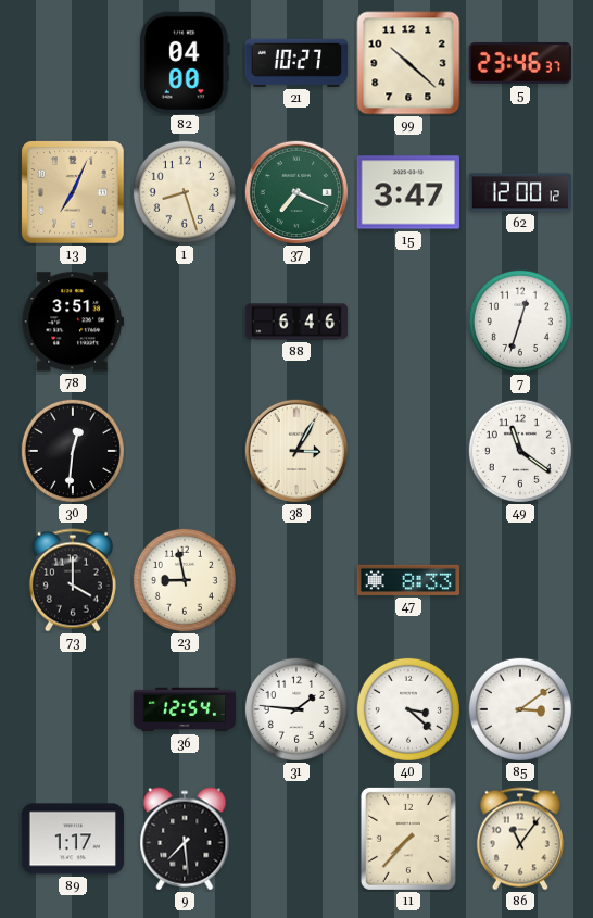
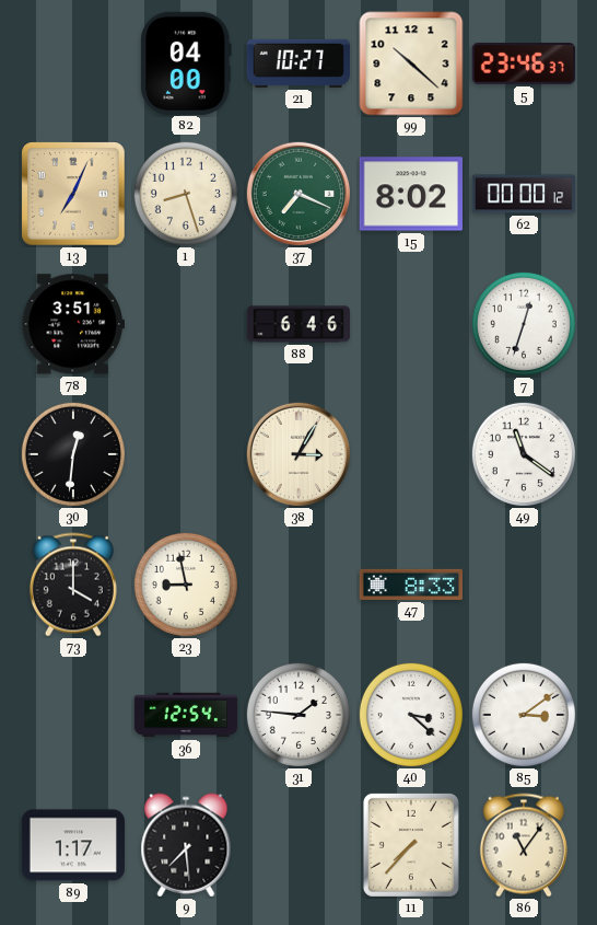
15: 3:47 -> 8:02
62: 12:00 -> 00:00
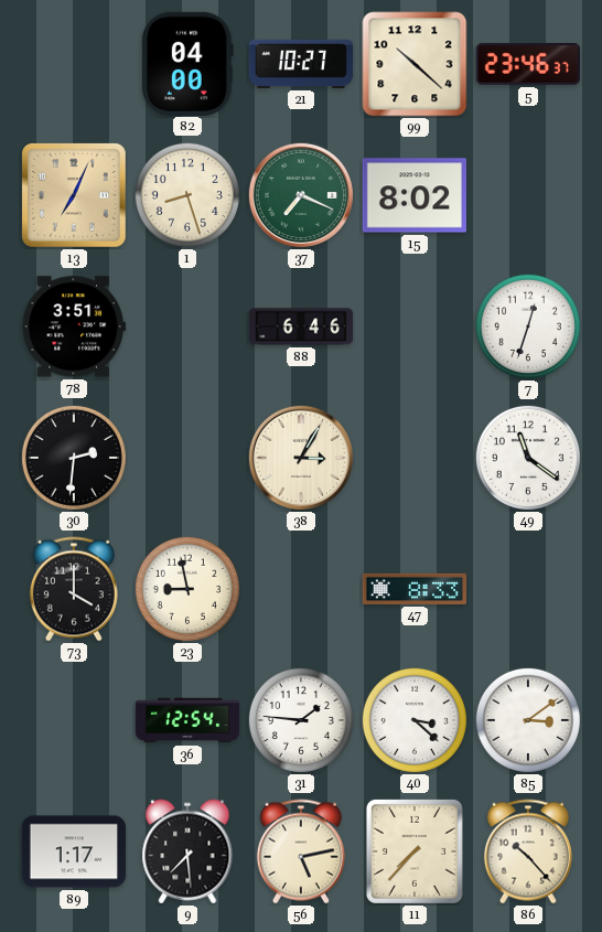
62: 00:00 -> none
30: 12:31 -> 2:31
56: none -> 5:13
86: 11:06 -> 10:23
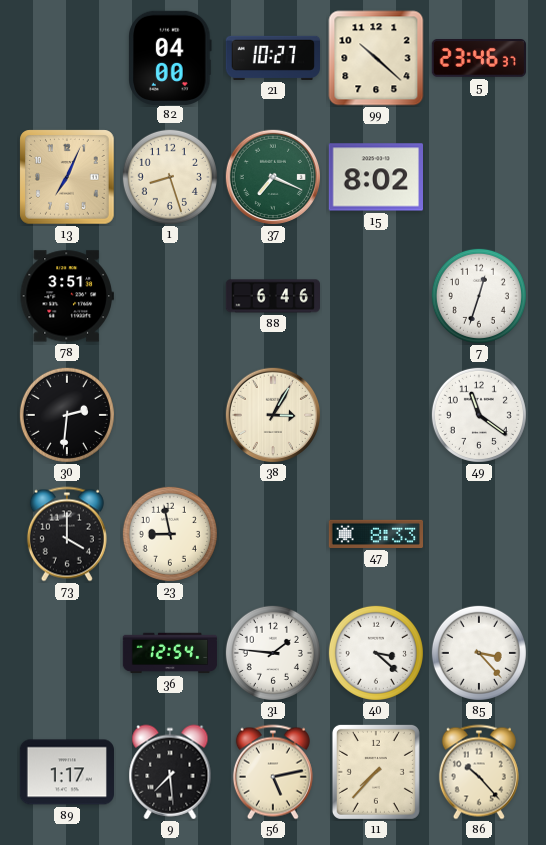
85: 3:09 -> 3:23
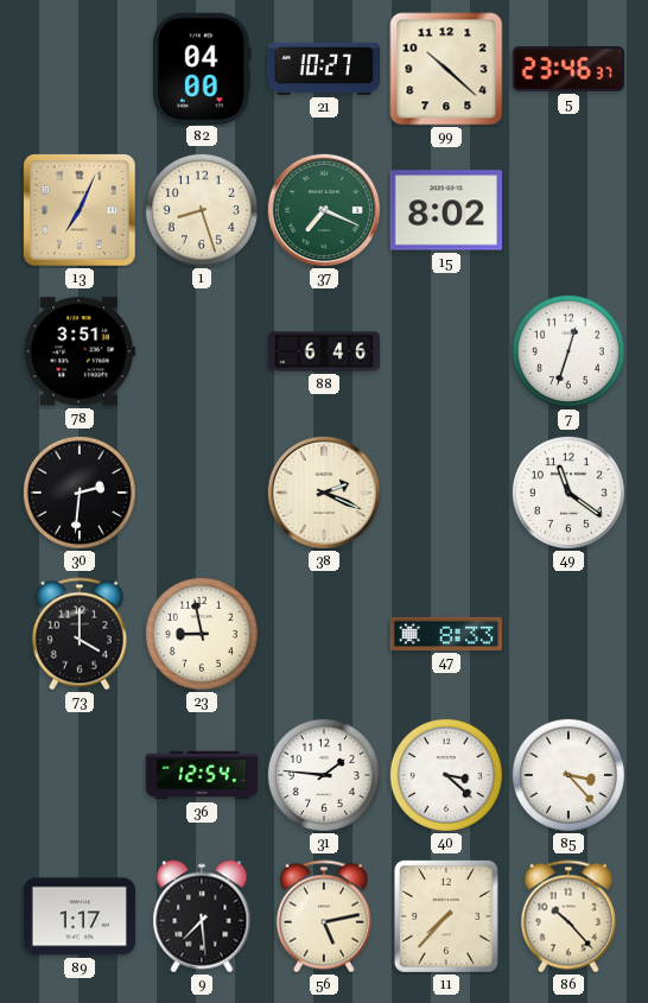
38: 3:05 -> 2:19
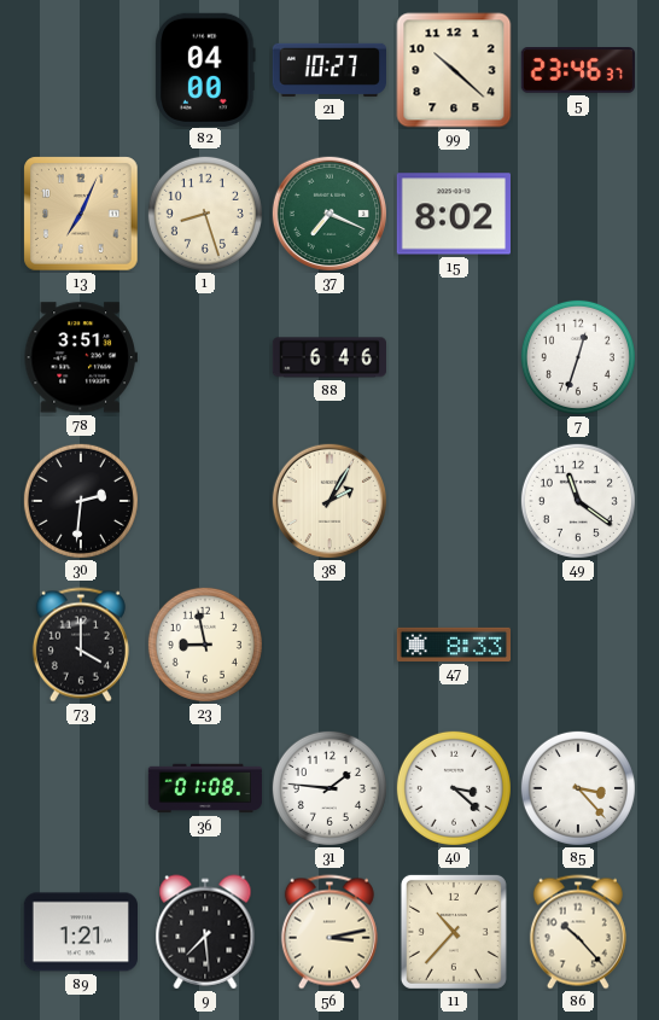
38: 2:19 -> 2:05
36: 12:54 -> 01:08
89: 1:17 -> 1:21
56: 5:13 -> 3:13
11: 7:37 -> 10:37
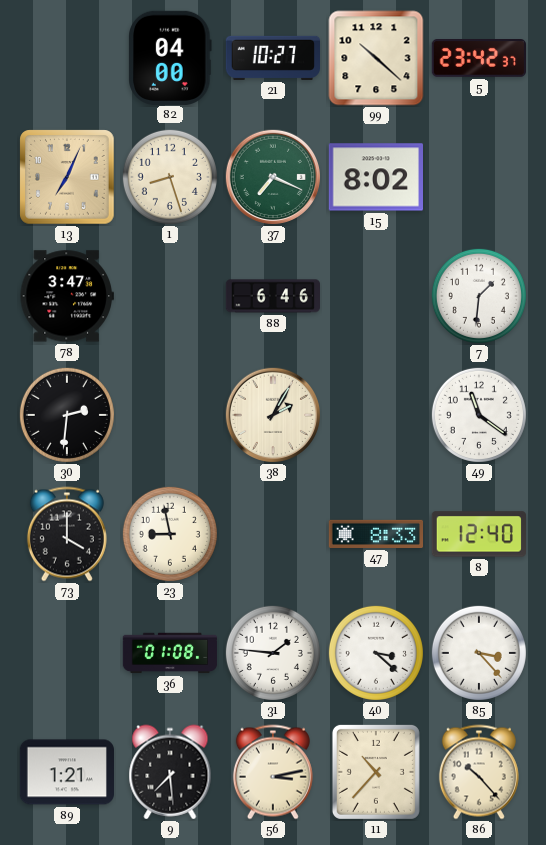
5: 23:46 -> 23:42
78: 3:51 -> 3:47
7: 12:33 -> 1:31
8: none -> 12:40
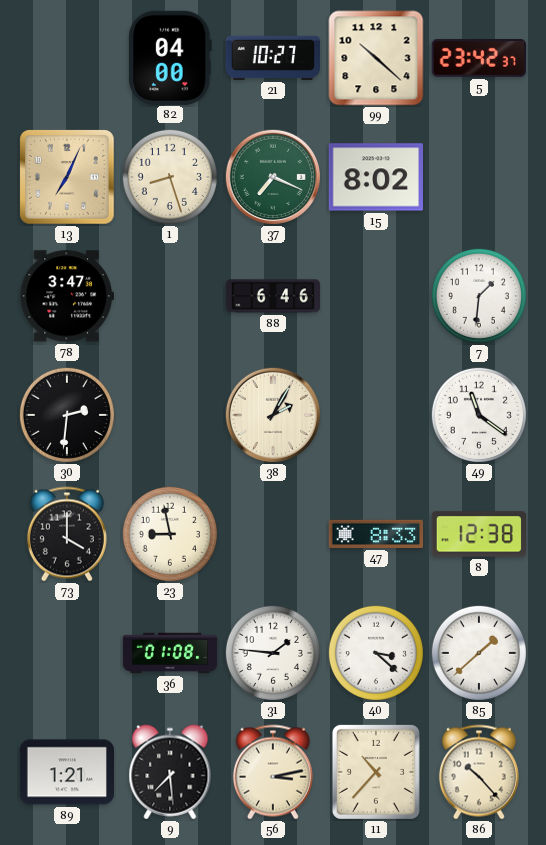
8: 12:40 -> 12:38
85: 3:23 -> 1:38
